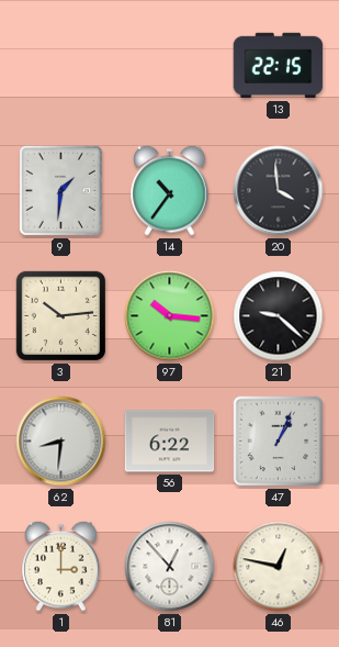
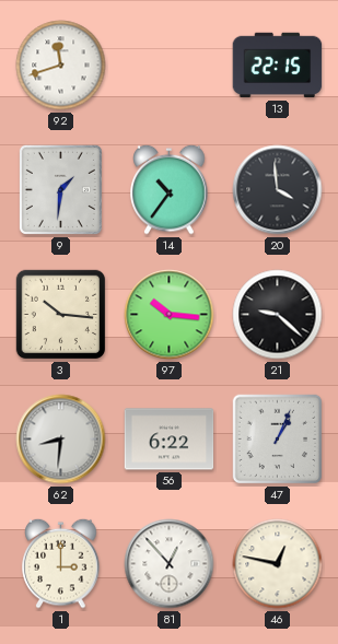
92: none -> 11:42
3: 10:14 -> 10:16
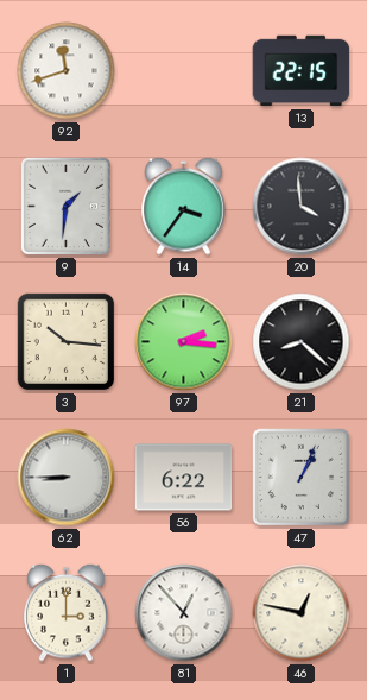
14: 10:36 -> 3:36
97: 10:16 -> 2:16
21: 9:22 -> 8:22
62: 8:31 -> 8:45
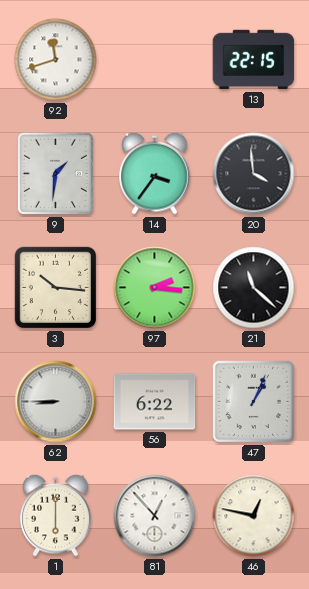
21: 8:22 -> 11:22
1: 3:00 -> 6:00
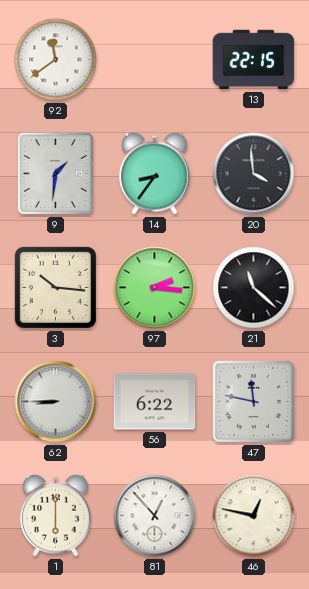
92: 11:42 -> 11:39
14: 3:36 -> 8:36
47: 1:04 -> 11:47
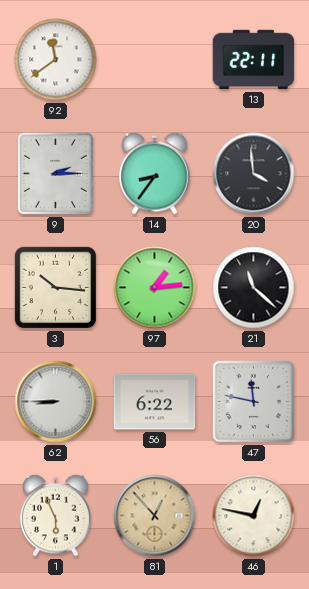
13: 22:15 -> 22:11
9: 1:31 -> 2:15
97: 2:16 -> 1:14
1: 6:00 -> 5:56
81 dial: white -> champagne
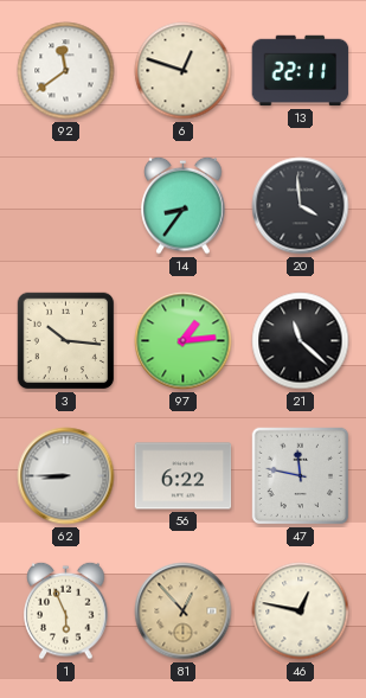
6: none -> 12:48
9: 2:15 -> none
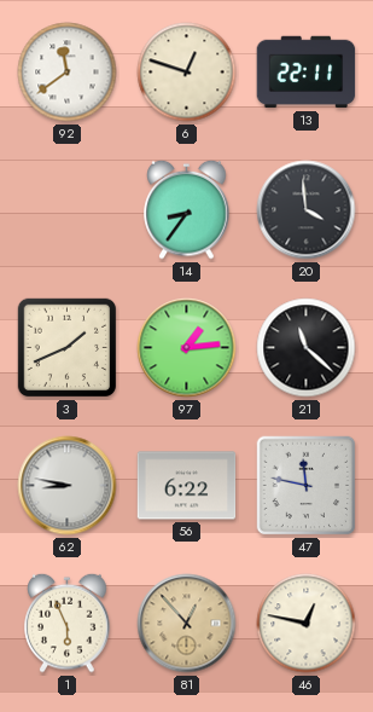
3: 10:16 -> 1:41
62: 8:45 -> 8:47
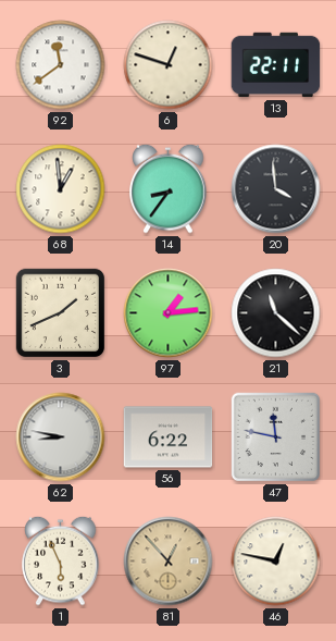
68: none -> 12:59
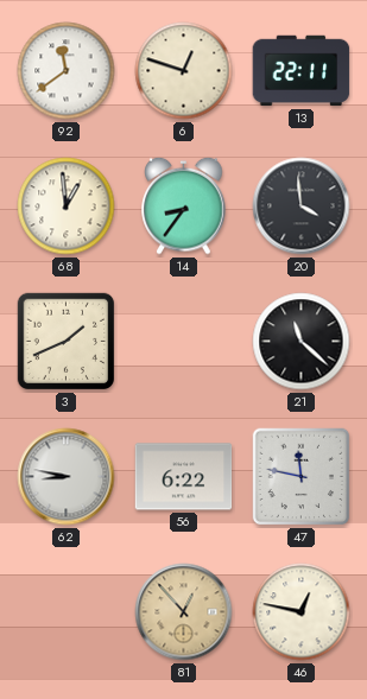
97: 1:14 -> none
1: 5:56 -> none
